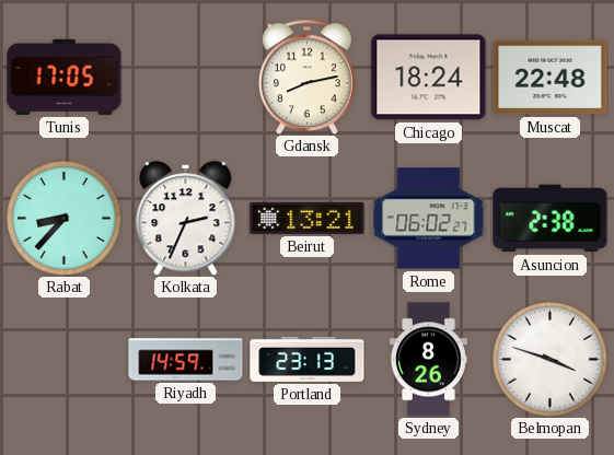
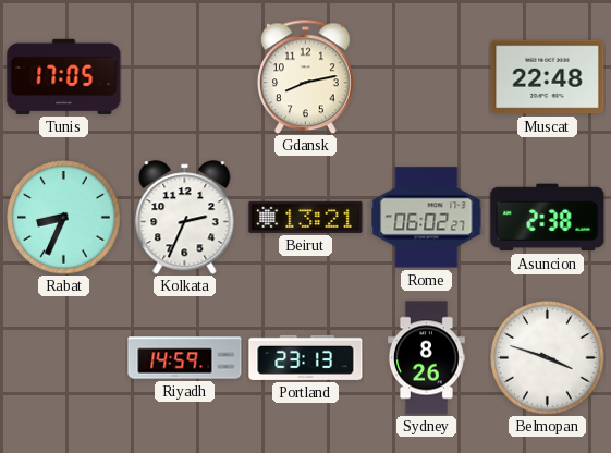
Chicago: 18:24 -> none
Rabat: 8:37 -> 8:34
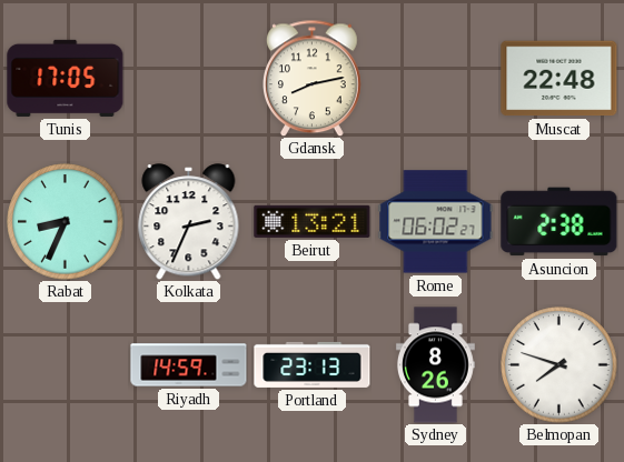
Belmopan: 3:48 -> 7:48
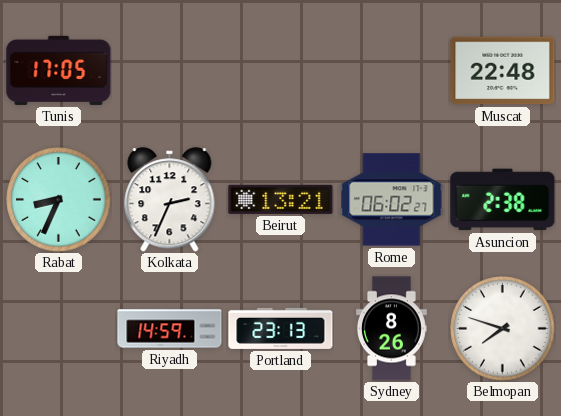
Gdansk: 8:13 -> none
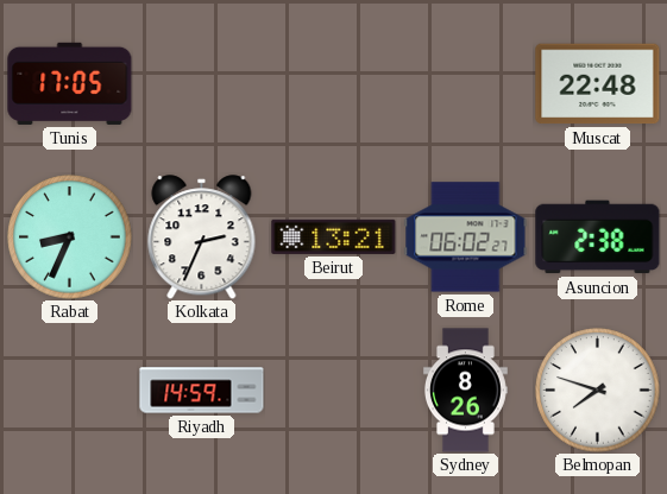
Portland: 23:13 -> none
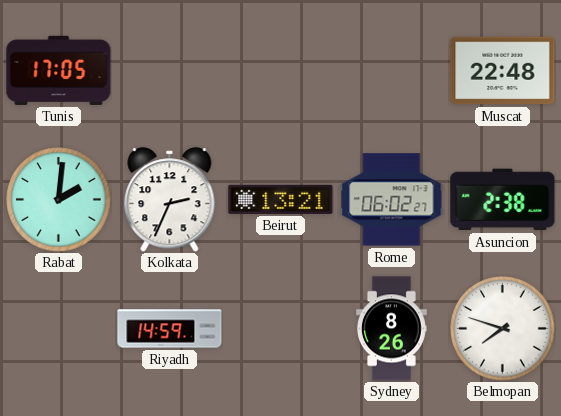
Rabat: 8:34 -> 2:01
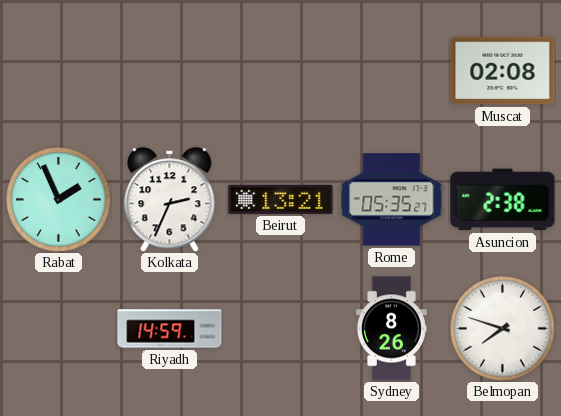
Tunis: 17:05 -> none
Muscat: 22:48 -> 02:08
Rabat: 2:01 -> 1:56
Rome: 06:02 -> 05:35
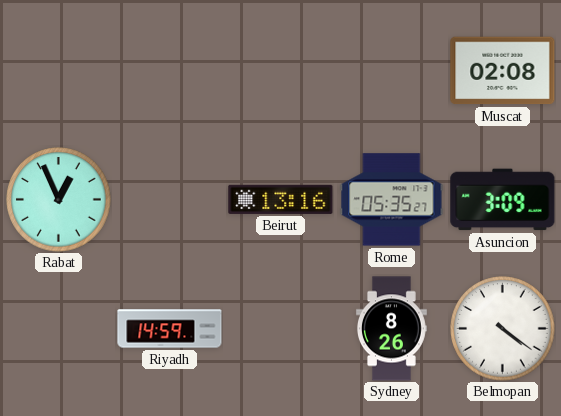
Rabat: 1:56 -> 12:56
Kolkata: 2:34 -> none
Beirut: 13:21 -> 13:16
Asuncion: 2:38 -> 3:09
Belmopan: 7:48 -> 4:21
